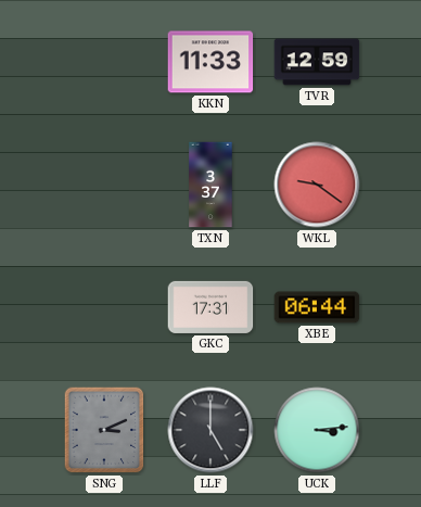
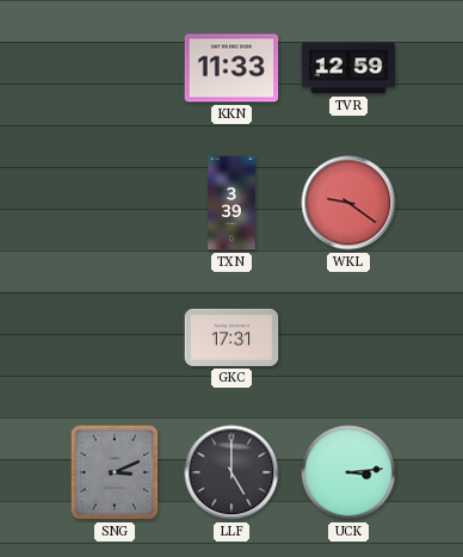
TXN: 3:37 -> 3:39
XBE: 06:44 -> none
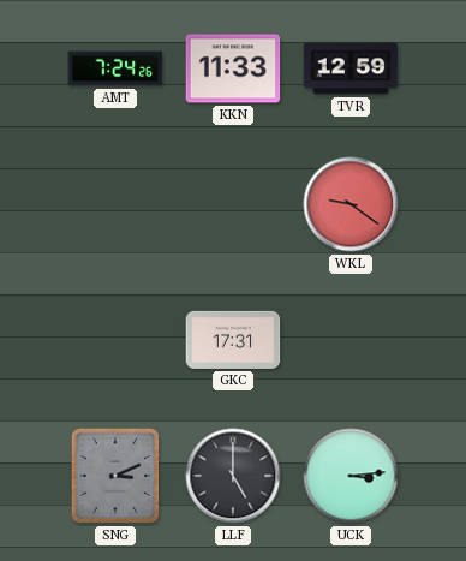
AMT: none -> 7:24
TXN: 3:39 -> none
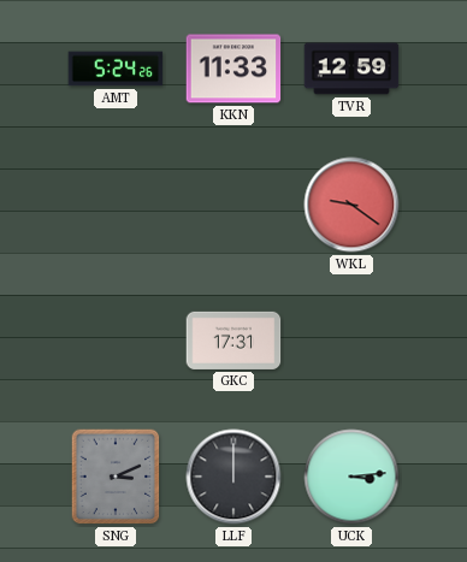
AMT: 7:24 -> 5:24
LLF: 5:00 -> 12:00
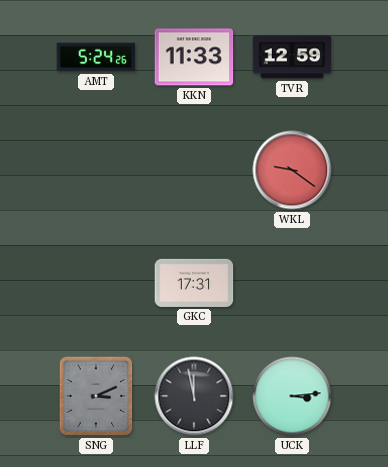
LLF: 12:00 -> 11:58
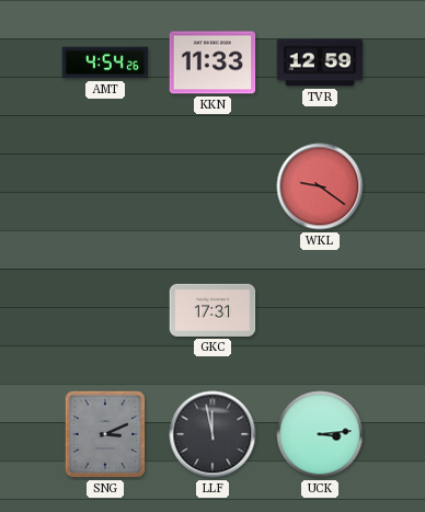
AMT: 5:24 -> 4:54
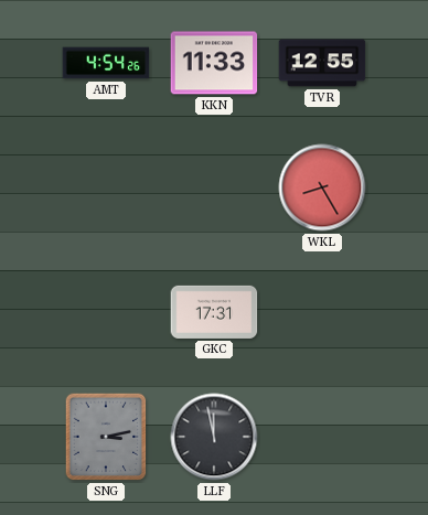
TVR: 12:59 -> 12:55
WKL: 9:21 -> 8:25
SNG: 3:11 -> 3:13
UCK: 3:14 -> none
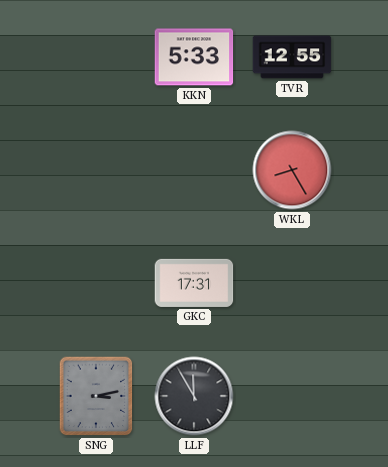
AMT: 4:54 -> none
KKN: 11:33 -> 5:33
LLF: 11:58 -> 11:55
